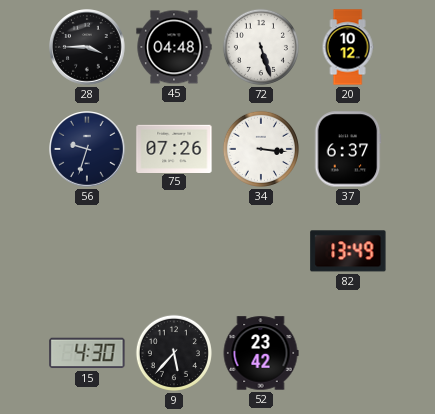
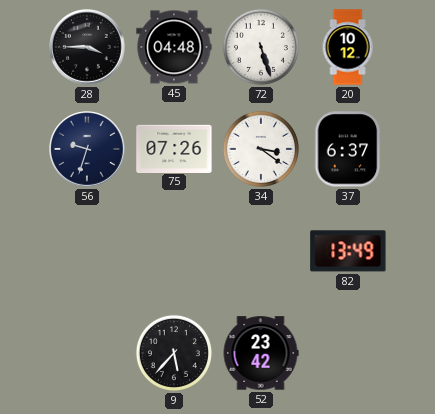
34: 3:16 -> 3:21
15: 4:30 -> none
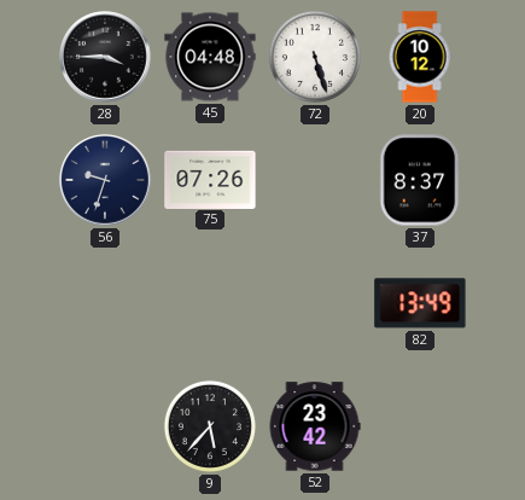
34: 3:21 -> none
37: 6:37 -> 8:37
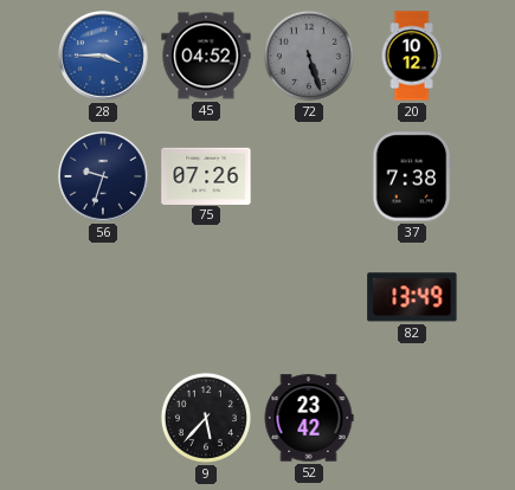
28 dial: black -> blue
45: 04:48 -> 04:52
72 dial: white -> grey
37: 8:37 -> 7:38
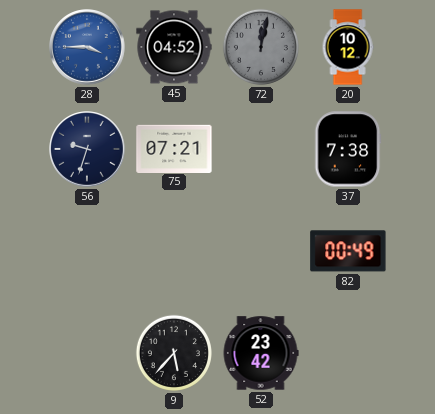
72: 5:27 -> 12:02
75: 07:26 -> 07:21
82: 13:49 -> 00:49
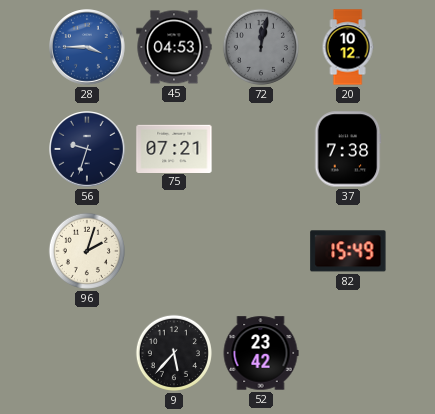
45: 04:52 -> 04:53
96: none -> 2:03
82: 00:49 -> 15:49
